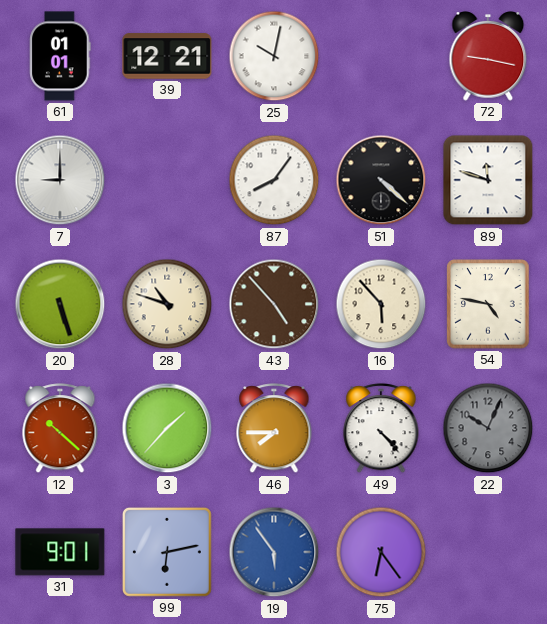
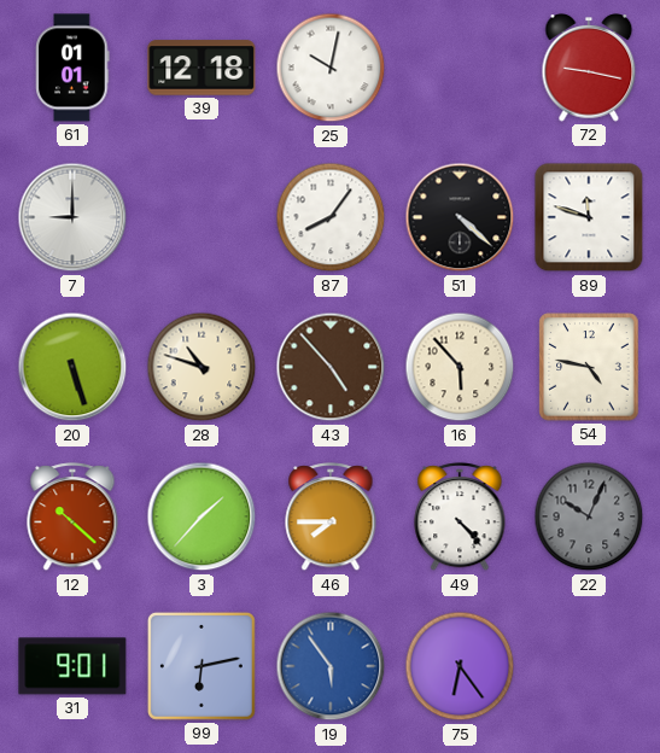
39: 12:21 -> 12:18
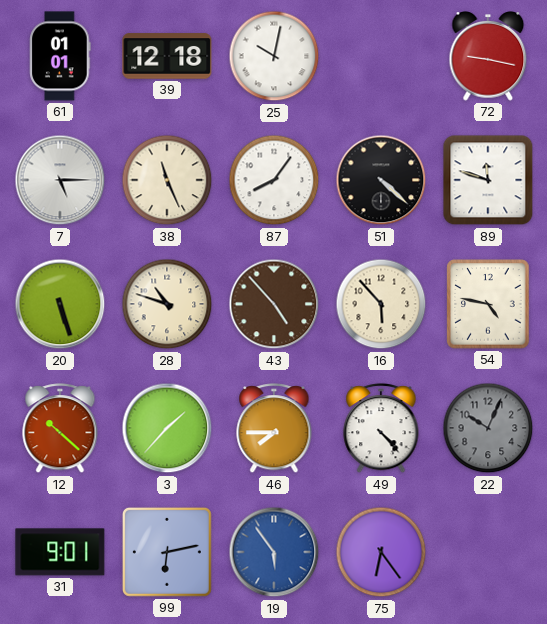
7: 9:00 -> 5:15
38: none -> 11:26
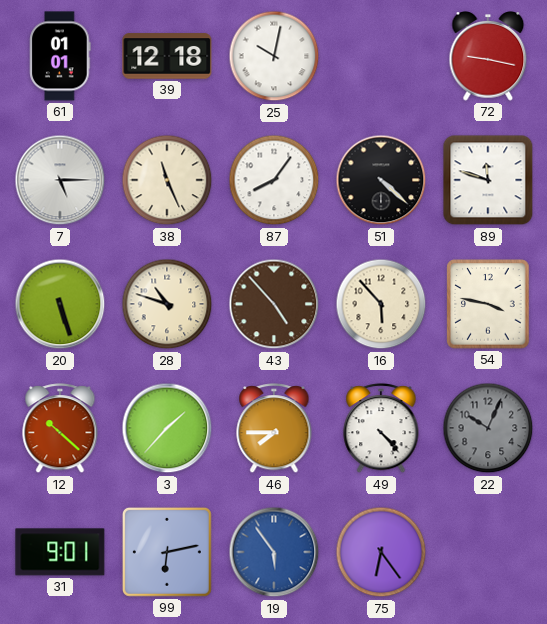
54: 4:47 -> 3:47
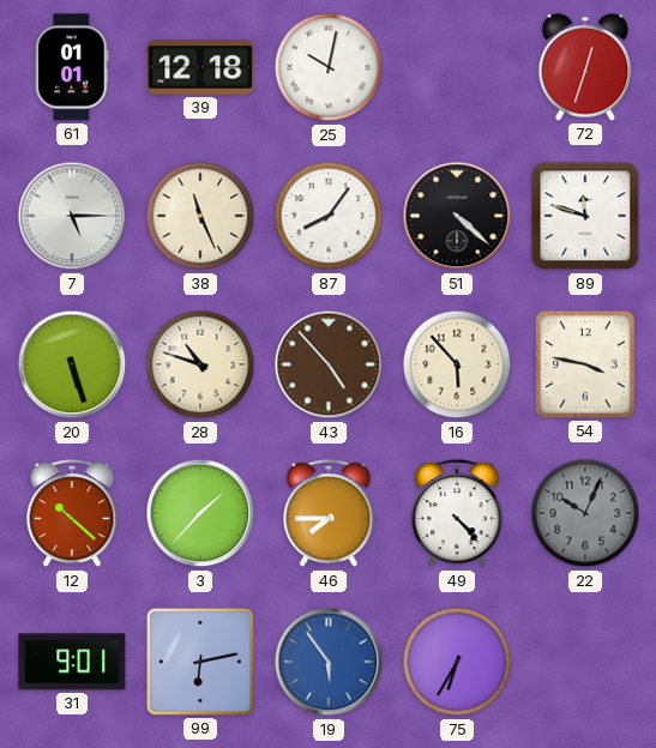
72: 9:17 -> 12:33
75: 6:24 -> 6:35
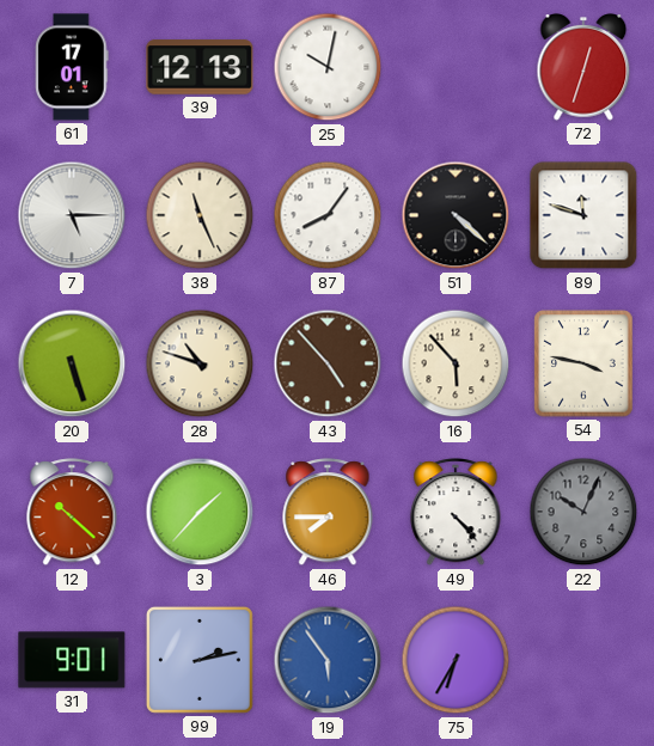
61: 01:01 -> 17:01
39: 12:18 -> 12:13
99: 6:13 -> 2:13
